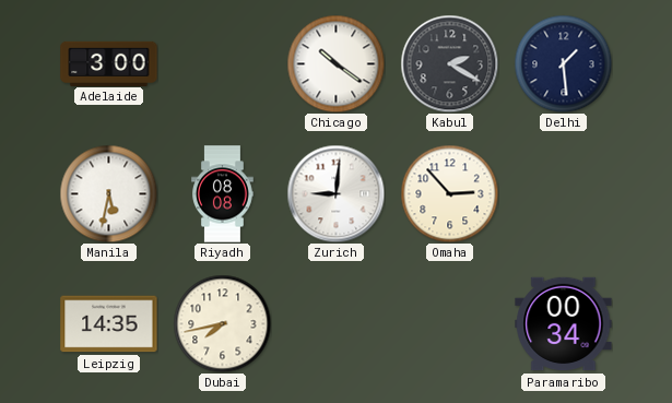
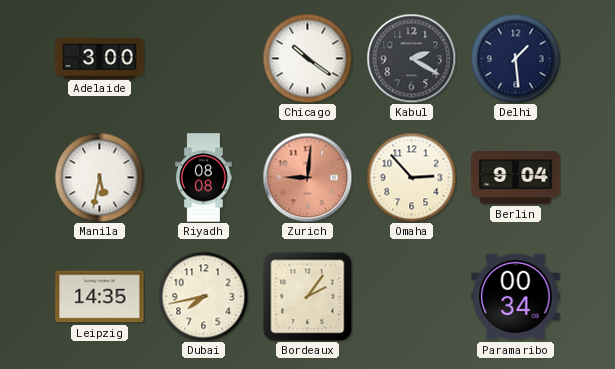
Zurich dial: white -> salmon
Berlin: none -> 9:04
Bordeaux: none -> 2:06
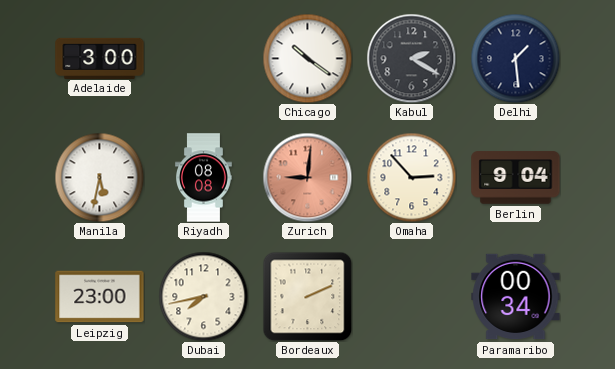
Leipzig: 14:35 -> 23:00
Bordeaux: 2:06 -> 2:11
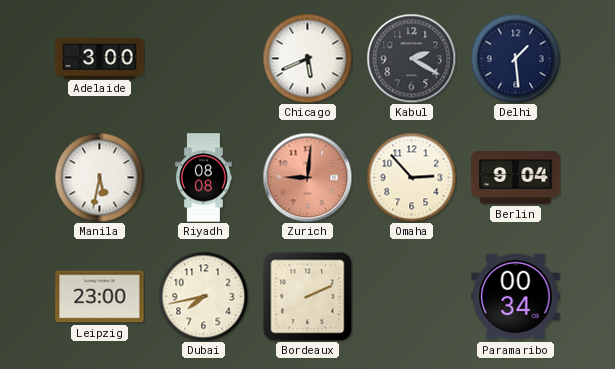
Chicago: 10:21 -> 5:41
